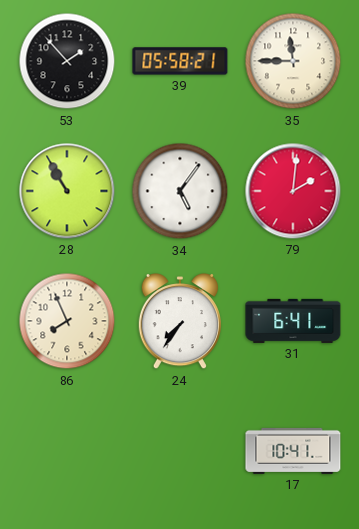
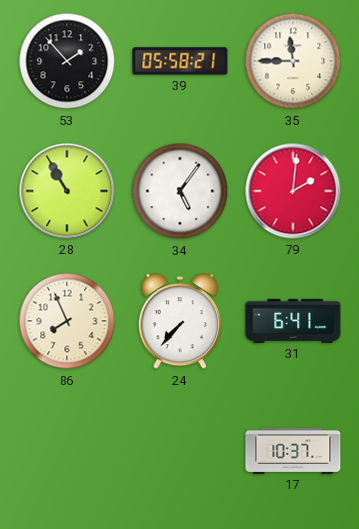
24: 7:36 -> 7:37
17: 10:41 -> 10:37
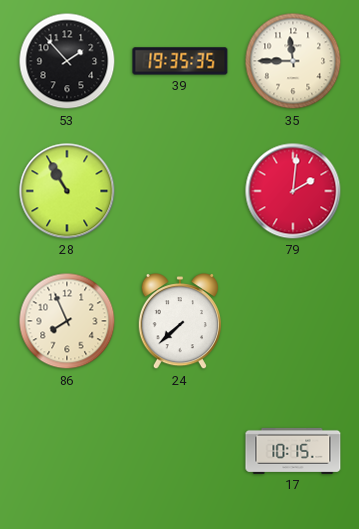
39: 05:58 -> 19:35
34: 5:06 -> none
24: 7:37 -> 7:38
31: 6:41 -> none
17: 10:37 -> 10:15
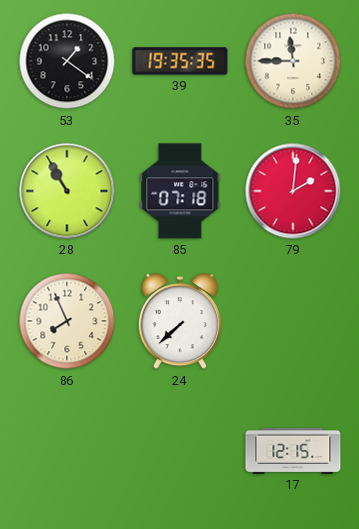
53: 1:53 -> 1:21
85: none -> 07:18
17: 10:15 -> 12:15
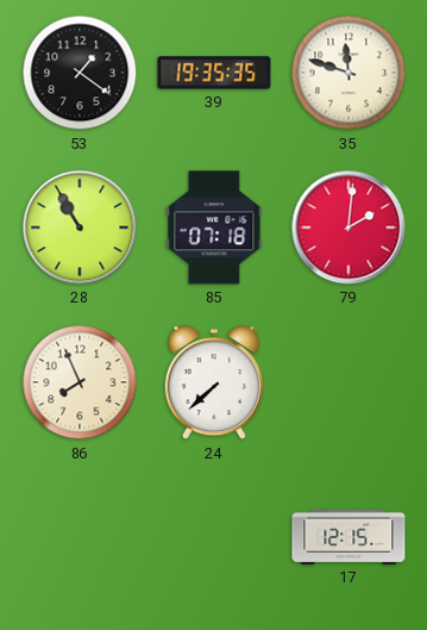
35: 11:45 -> 11:48
